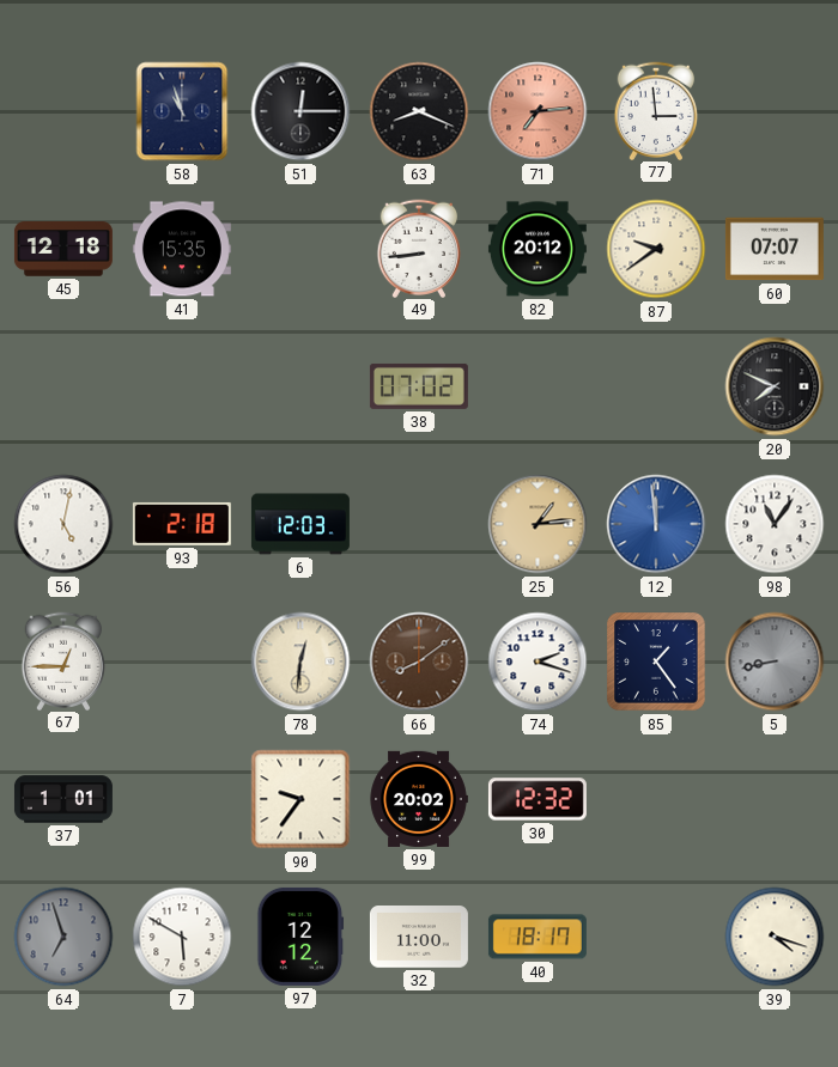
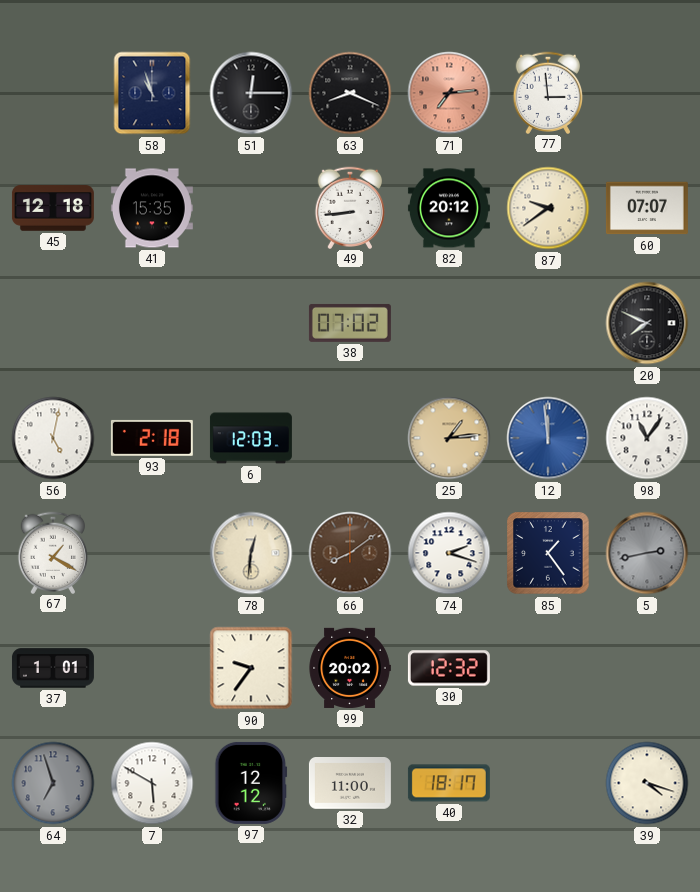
67: 12:45 -> 1:20
5: 8:43 -> 2:43
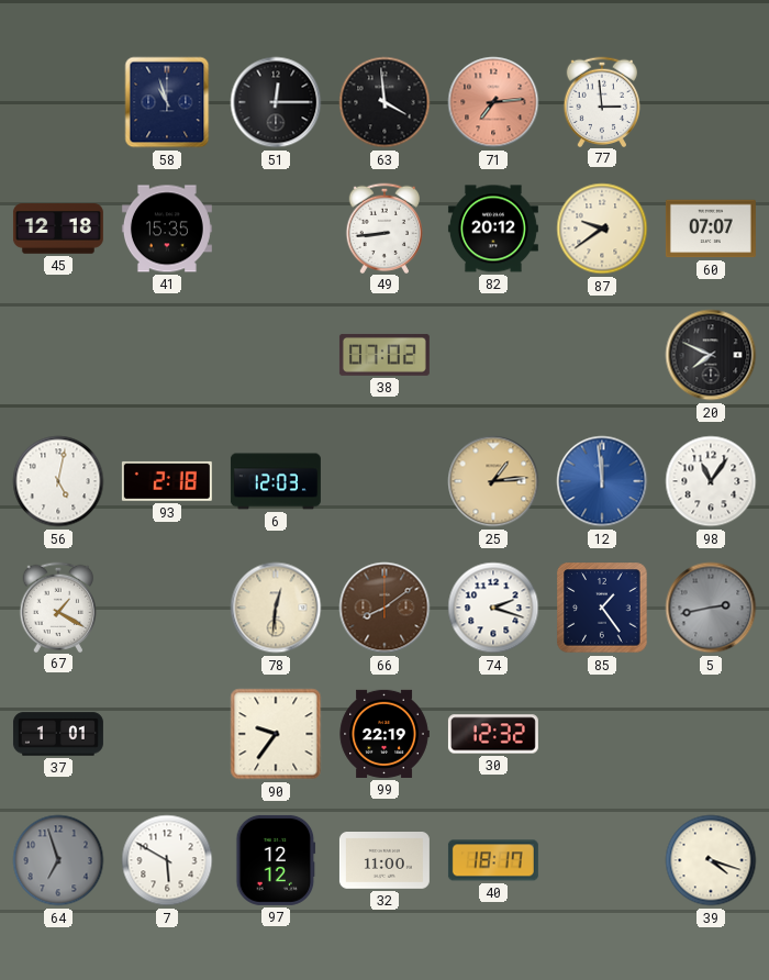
63: 8:19 -> 3:59
99: 20:02 -> 22:19
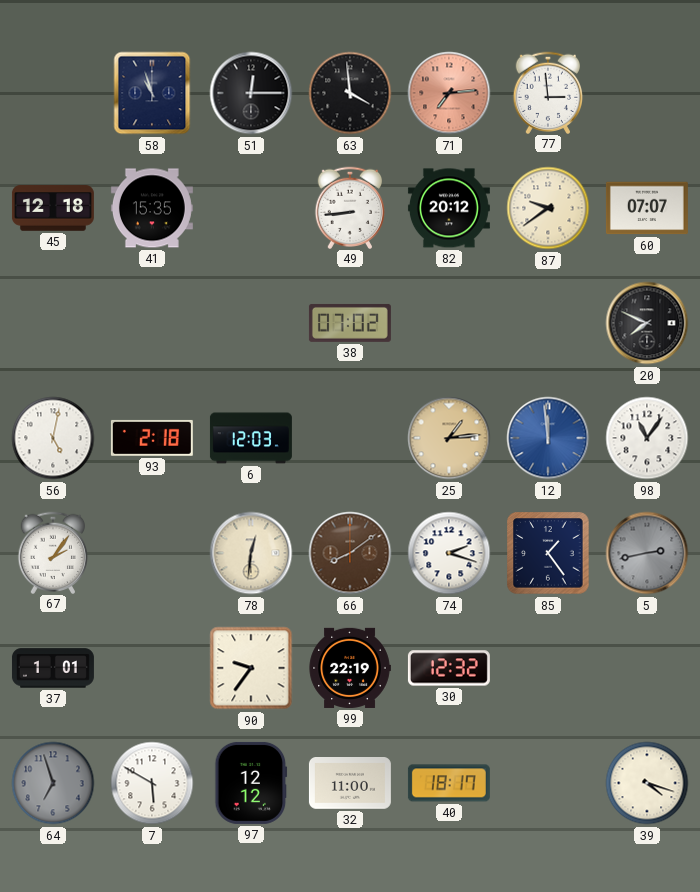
67: 1:20 -> 2:06
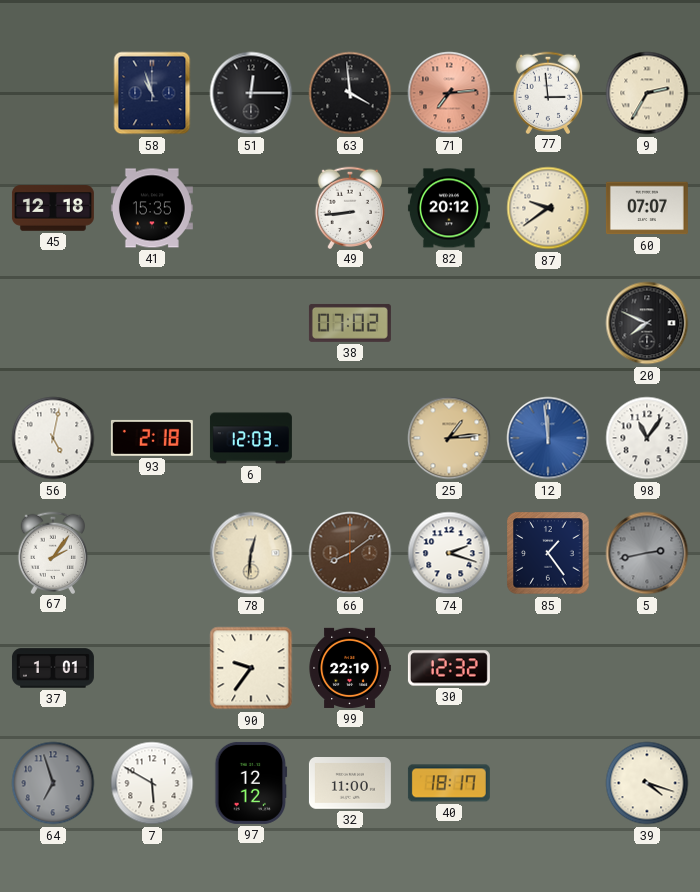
9: none -> 2:35
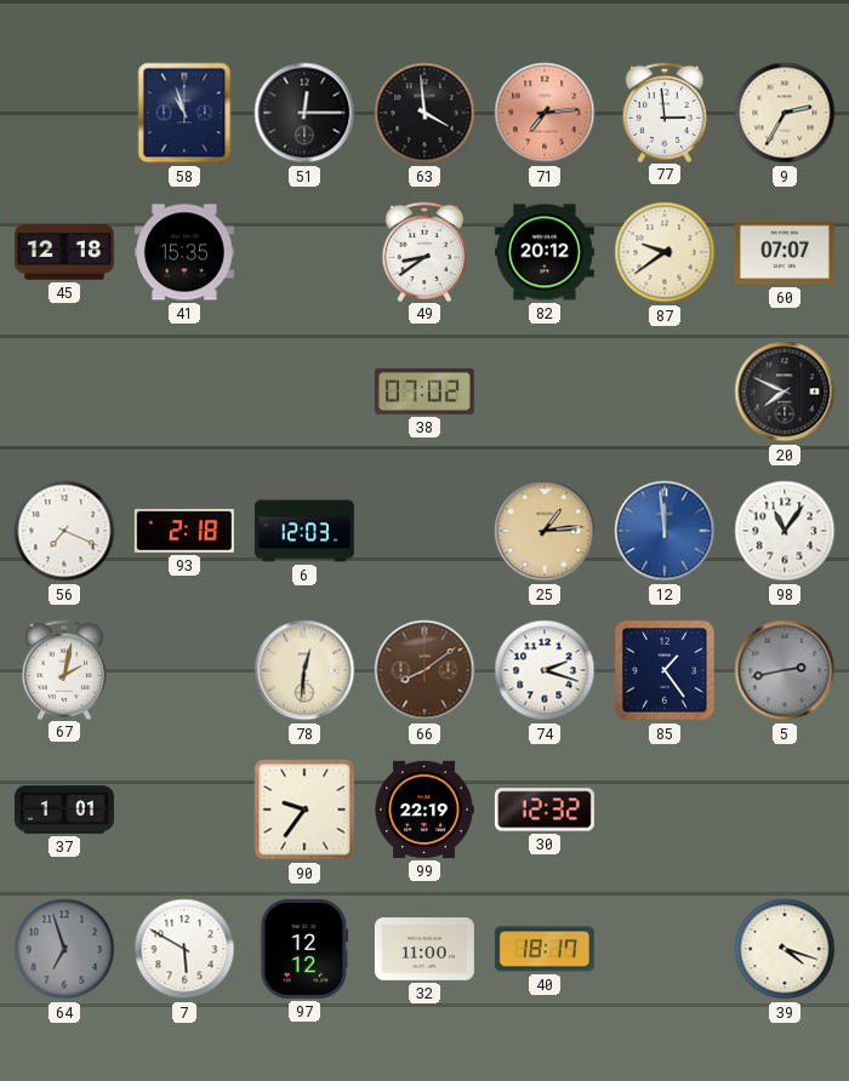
49: 8:44 -> 8:39
56: 5:02 -> 7:19
67: 2:06 -> 2:02
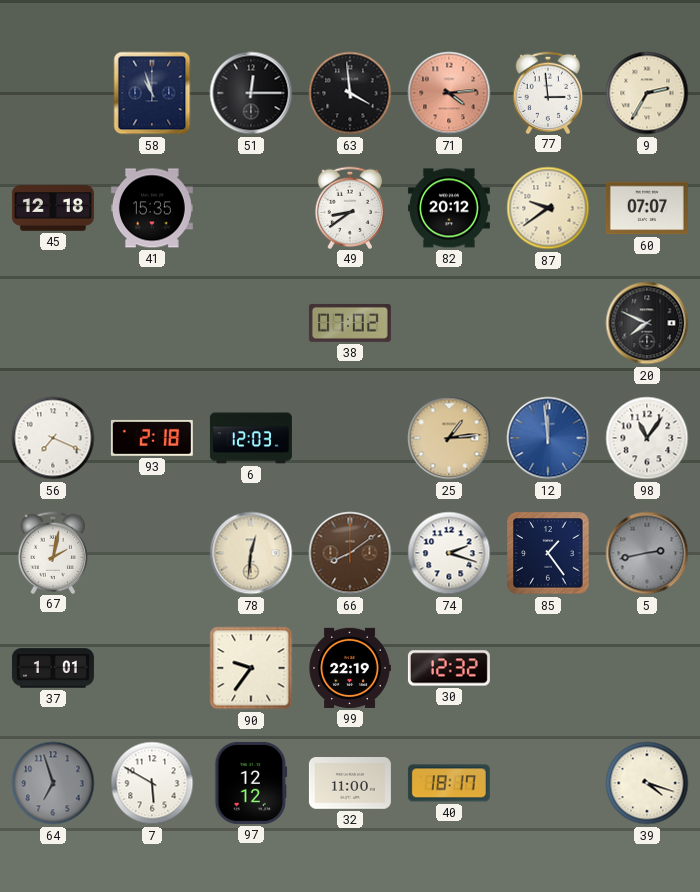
71: 7:14 -> 4:14
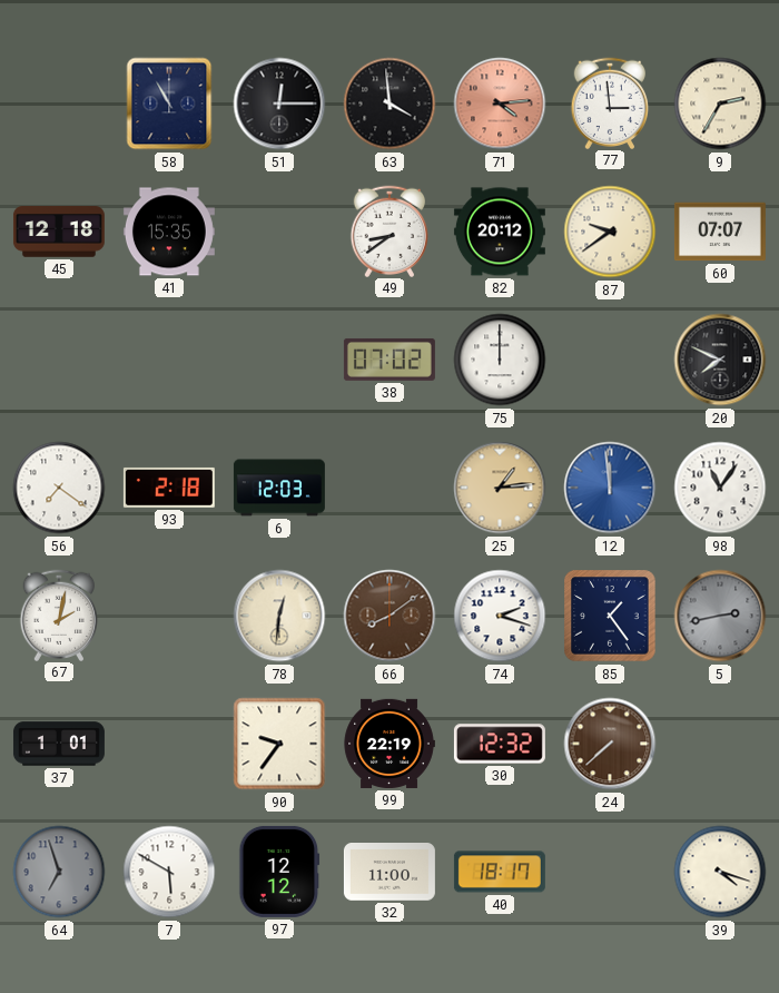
58: 10:57 -> 10:55
75: none -> 12:00
56: 7:19 -> 7:21
24: none -> 7:38
